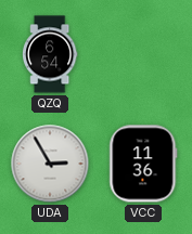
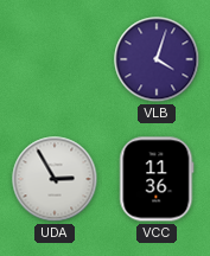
QZQ: 6:54 -> none
VLB: none -> 4:03
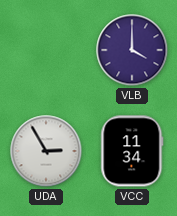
VLB: 4:03 -> 4:00
VCC: 11:36 -> 11:34
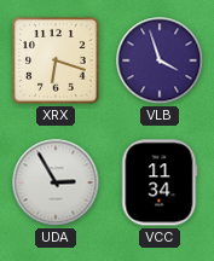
XRX: none -> 6:18
VLB: 4:00 -> 3:57
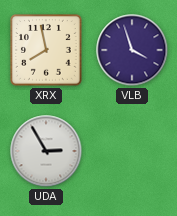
XRX: 6:18 -> 7:58
VCC: 11:34 -> none
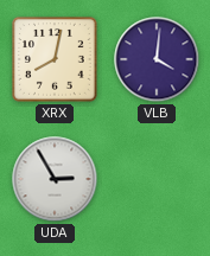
XRX: 7:58 -> 8:02
VLB: 3:57 -> 4:01
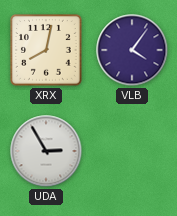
VLB: 4:01 -> 4:06
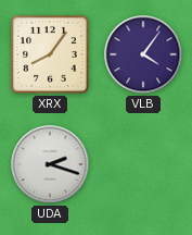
XRX: 8:02 -> 8:06
UDA: 2:55 -> 2:18
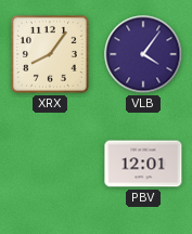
UDA: 2:18 -> none
PBV: none -> 12:01
